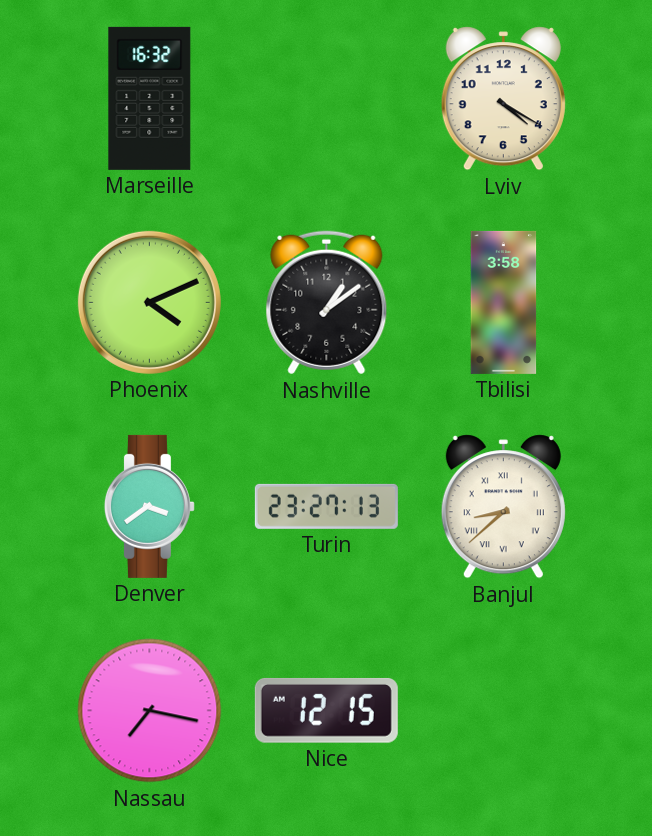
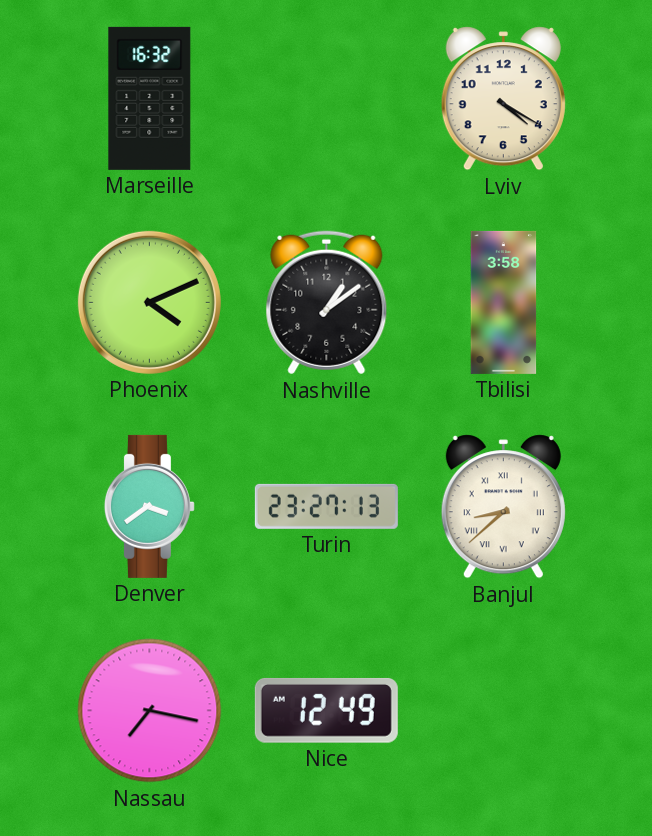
Nice: 12:15 -> 12:49
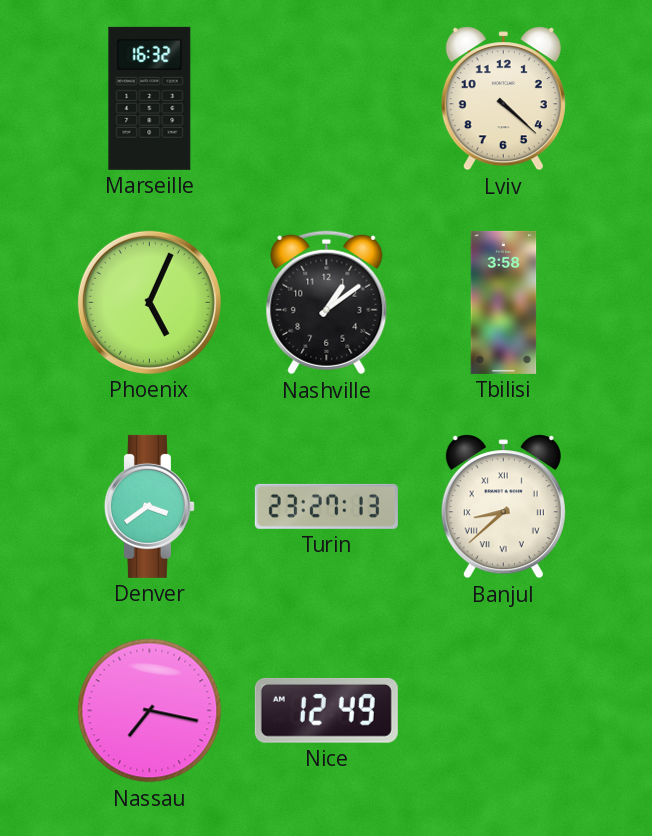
Lviv: 4:20 -> 4:22
Phoenix: 4:11 -> 5:04
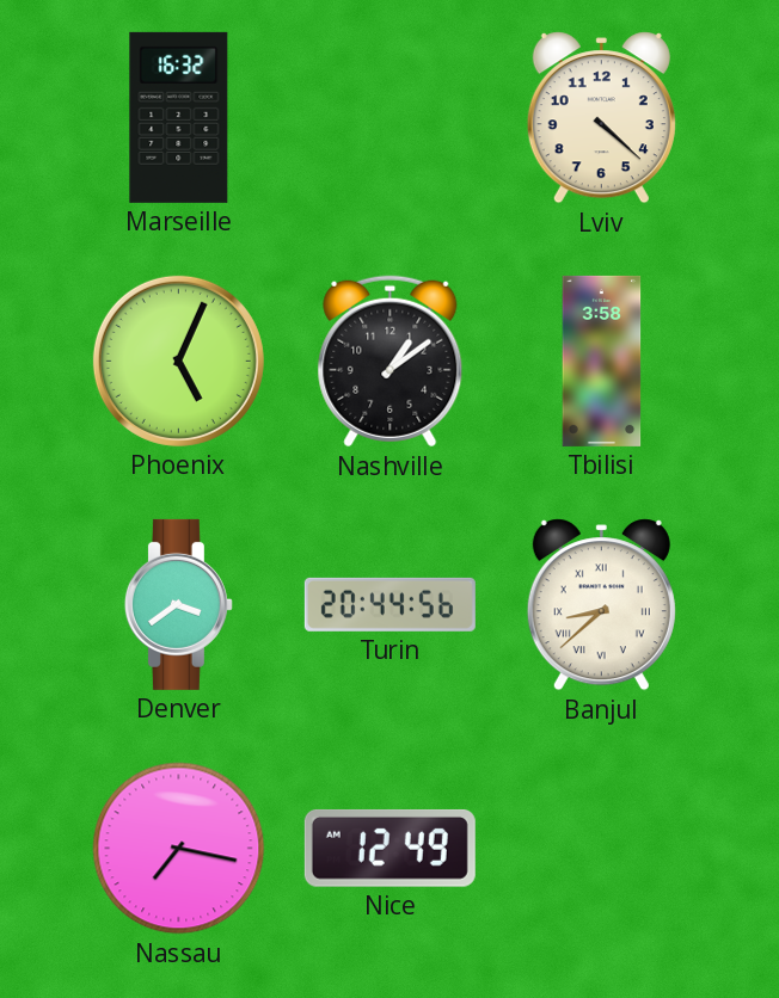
Turin: 23:27 -> 20:44
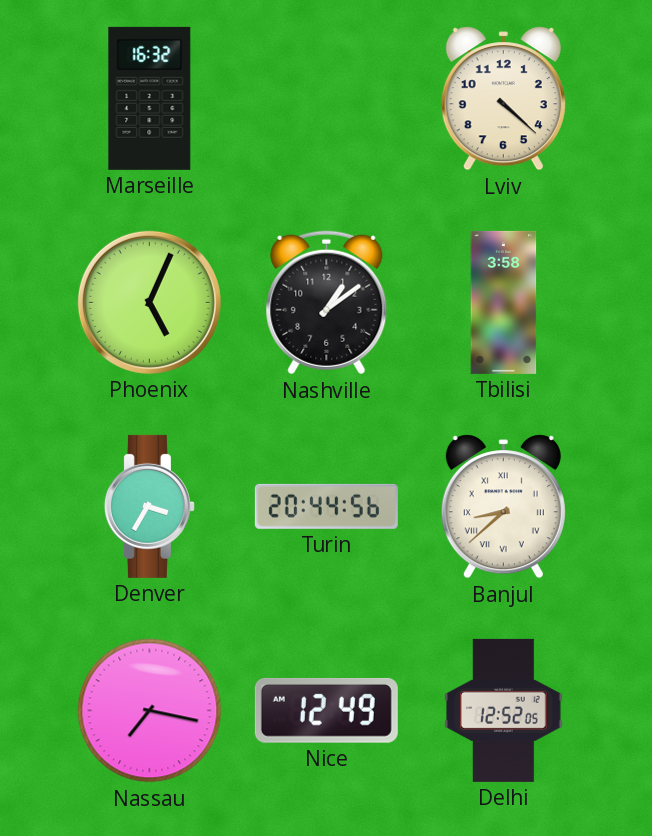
Denver: 3:39 -> 3:35
Delhi: none -> 12:52
